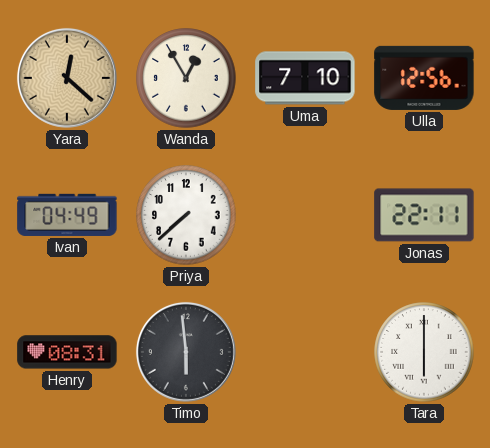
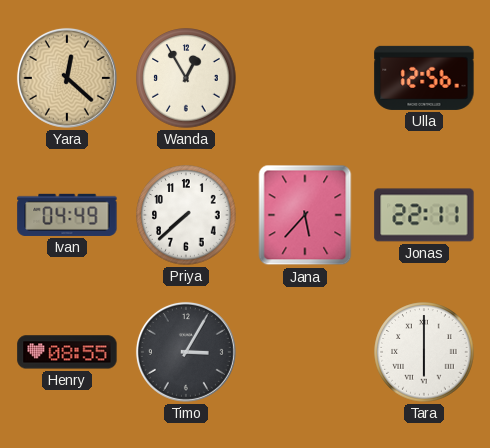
Uma: 7:10 -> none
Jana: none -> 5:37
Henry: 08:31 -> 08:55
Timo: 5:59 -> 3:05
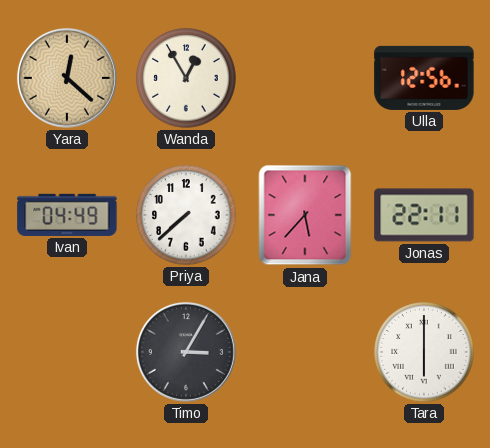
Henry: 08:55 -> none
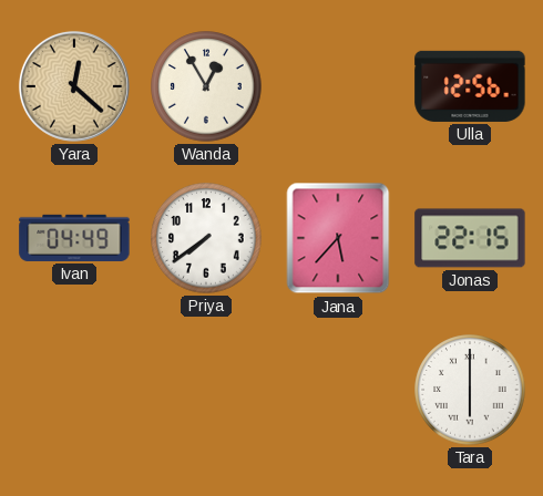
Priya: 7:38 -> 7:39
Jonas: 22:11 -> 22:15
Timo: 3:05 -> none
